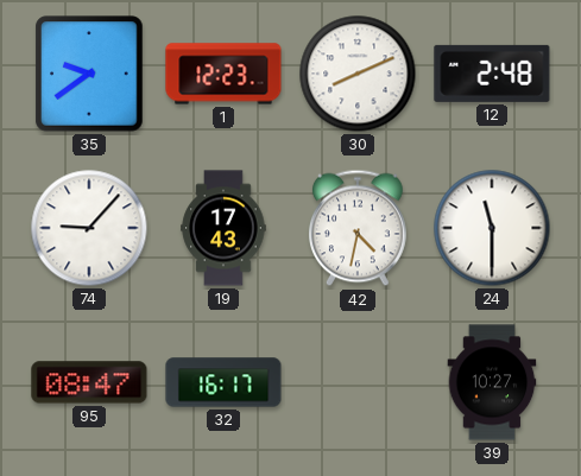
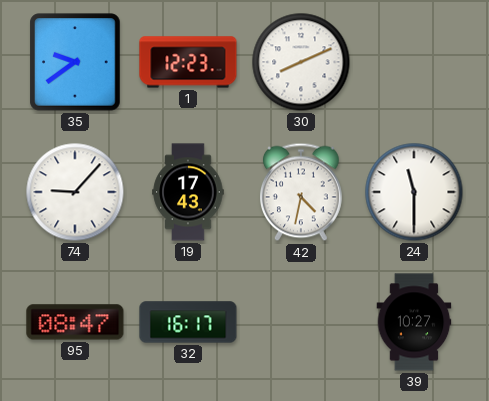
12: 2:48 -> none
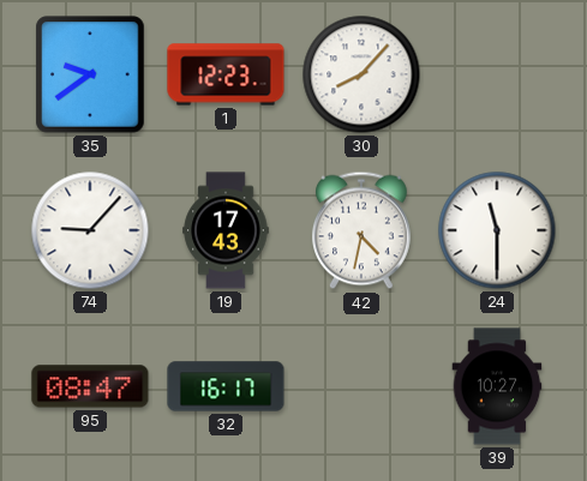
30: 8:11 -> 8:07
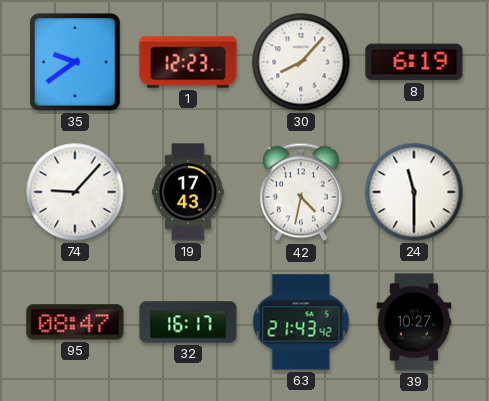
8: none -> 6:19
63: none -> 21:43
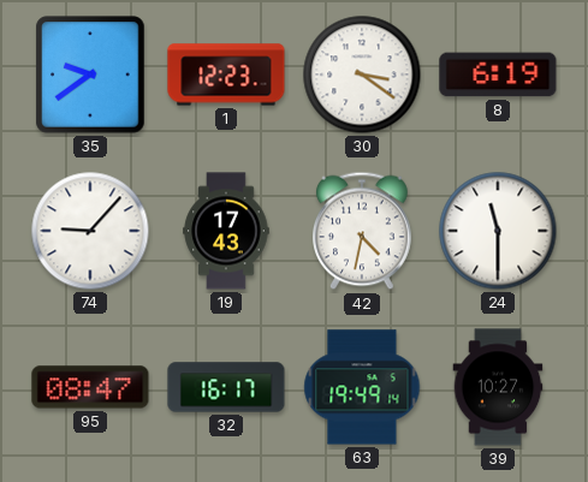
30: 8:07 -> 3:21
63: 21:43 -> 19:49
